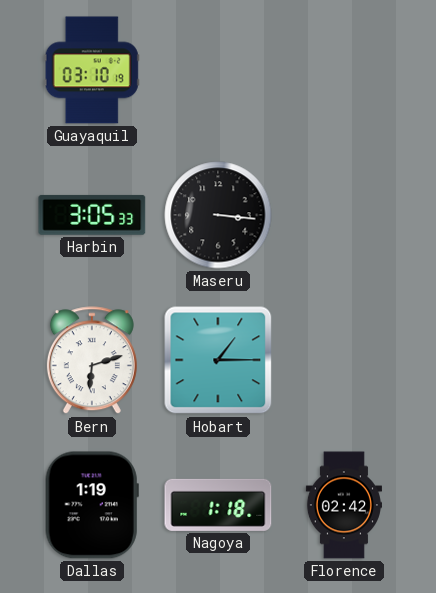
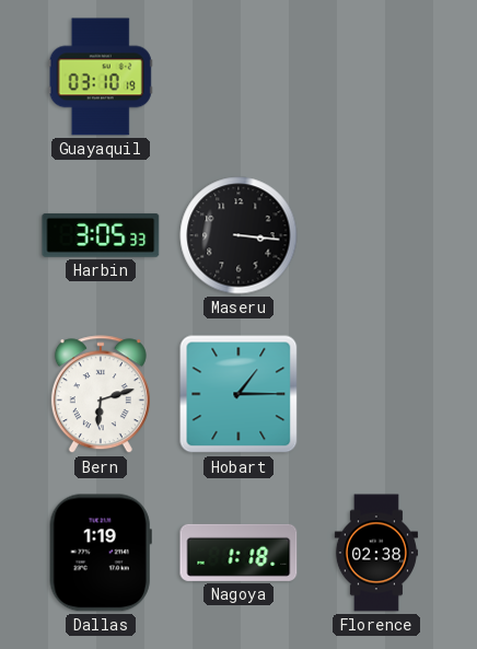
Florence: 02:42 -> 02:38
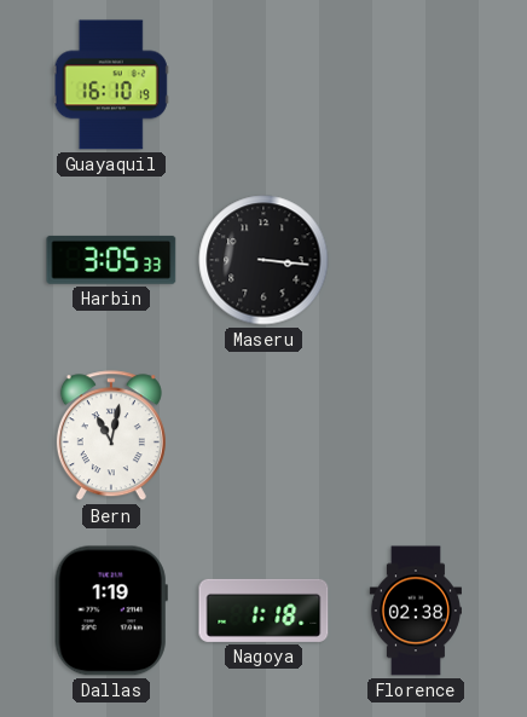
Guayaquil: 03:10 -> 16:10
Bern: 6:12 -> 11:02
Hobart: 1:15 -> none
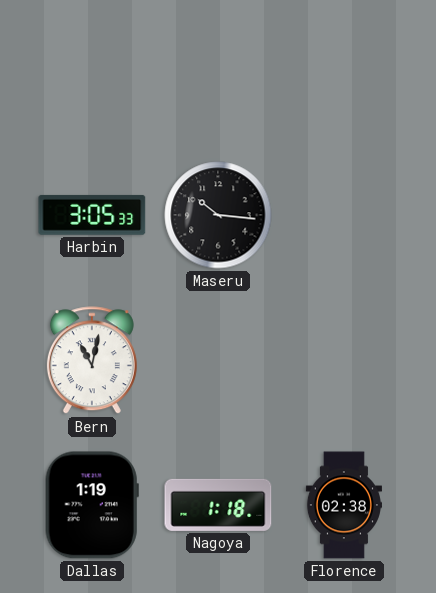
Guayaquil: 16:10 -> none
Maseru: 3:16 -> 10:16
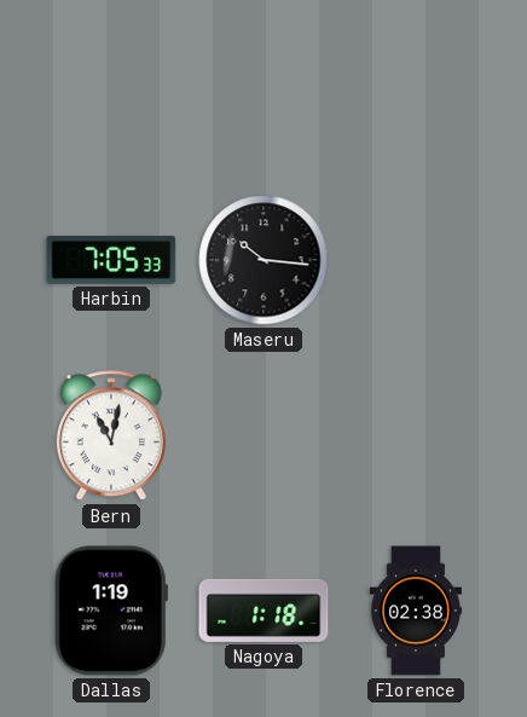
Harbin: 3:05 -> 7:05
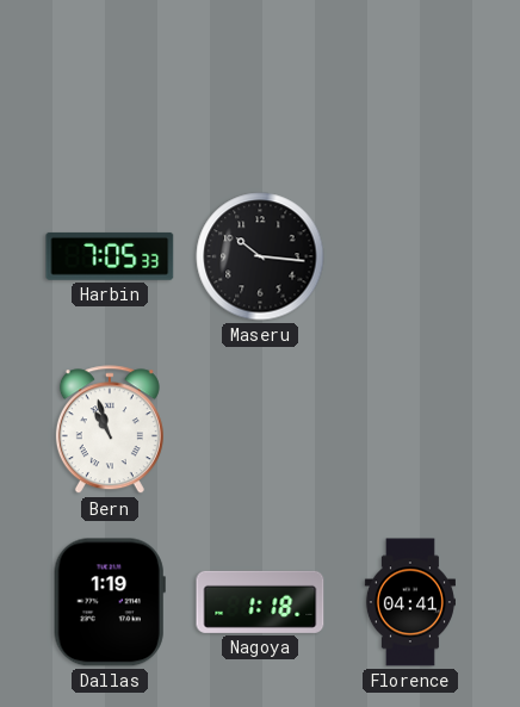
Bern: 11:02 -> 10:57
Florence: 02:38 -> 04:41
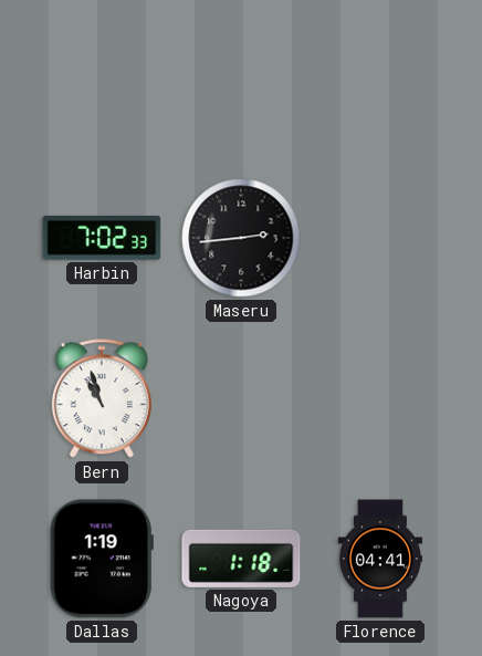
Harbin: 7:05 -> 7:02
Maseru: 10:16 -> 2:44
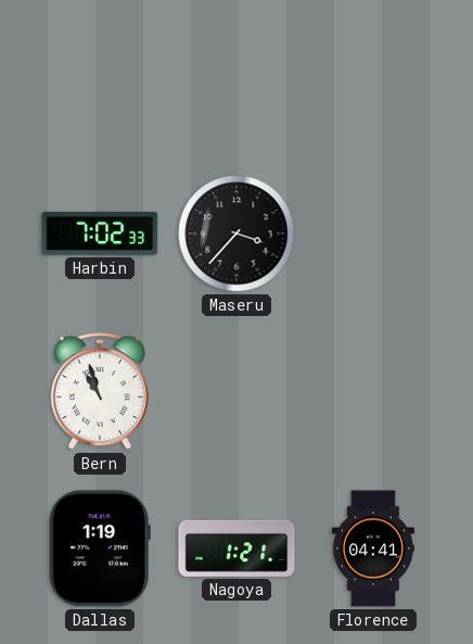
Maseru: 2:44 -> 3:37
Nagoya: 1:18 -> 1:21
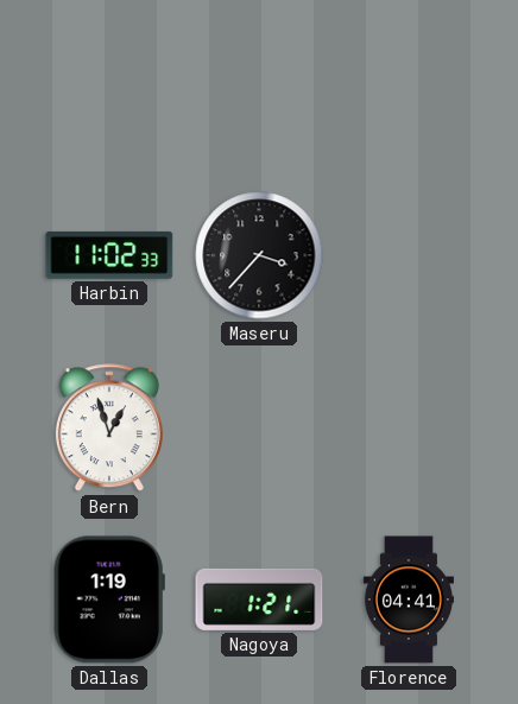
Harbin: 7:02 -> 11:02
Bern: 10:57 -> 12:57
